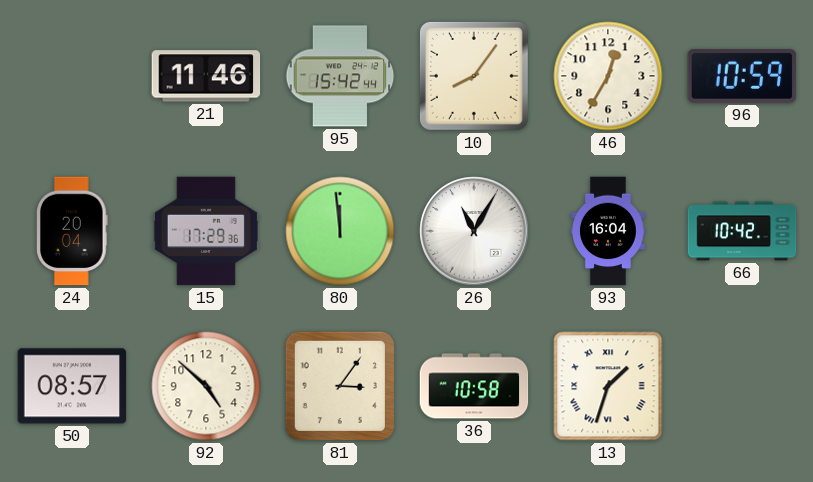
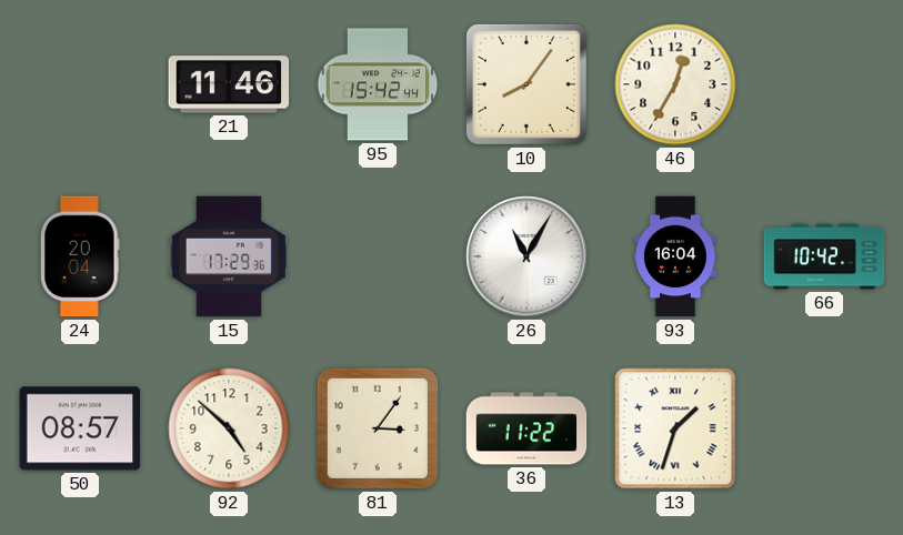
96: 10:59 -> none
80: 11:59 -> none
36: 10:58 -> 11:22
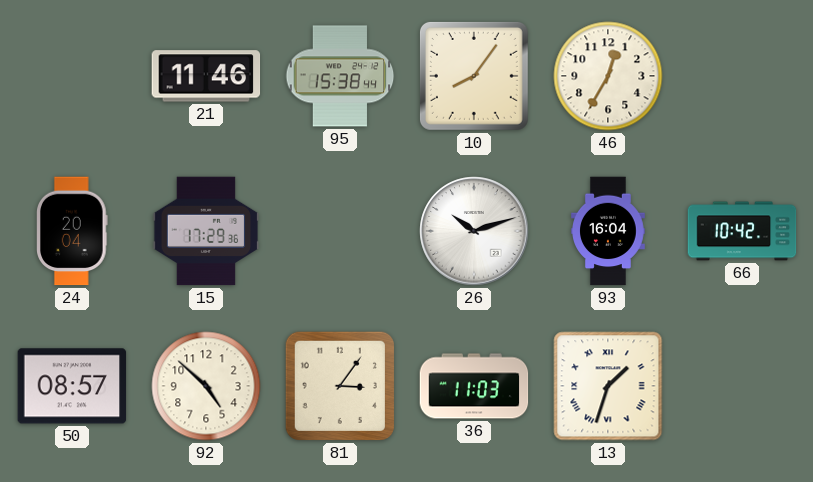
95: 15:42 -> 15:38
26: 11:05 -> 10:12
36: 11:22 -> 11:03
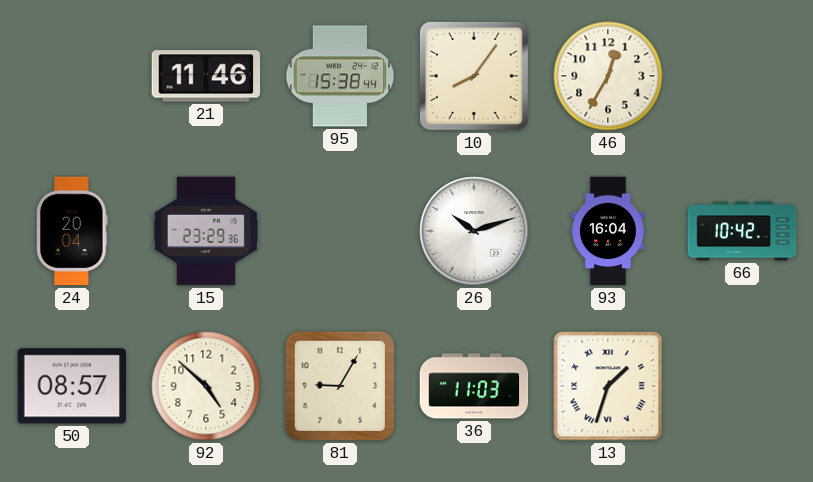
15: 17:29 -> 23:29
81: 3:06 -> 9:05
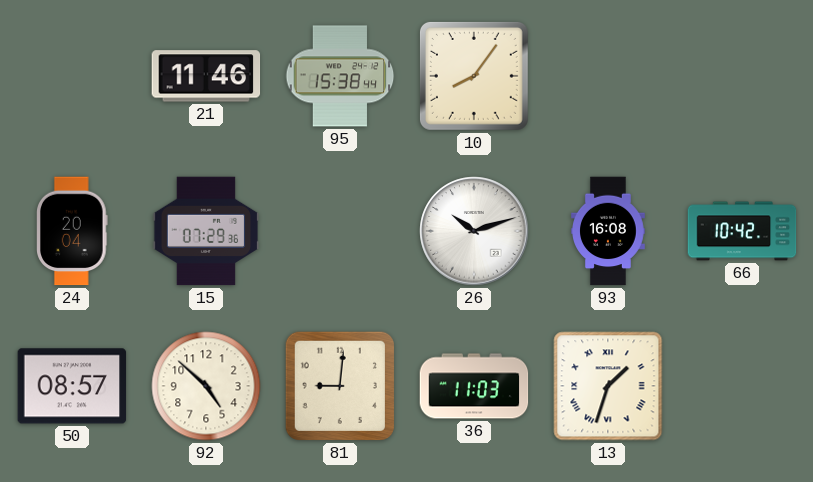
46: 12:35 -> none
15: 23:29 -> 07:29
93: 16:04 -> 16:08
81: 9:05 -> 9:01
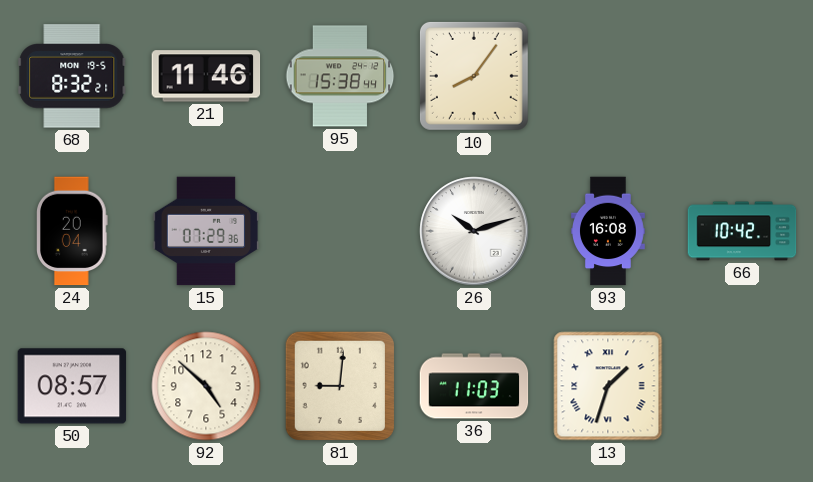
68: none -> 8:32
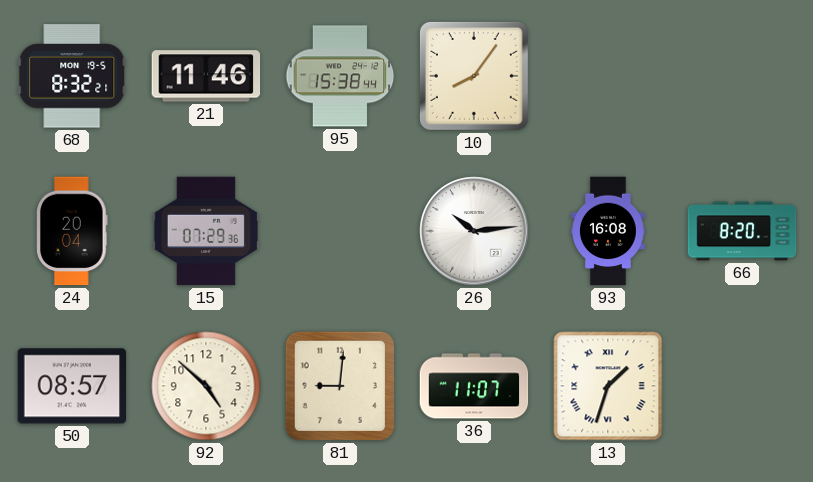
26: 10:12 -> 10:14
66: 10:42 -> 8:20
36: 11:03 -> 11:07
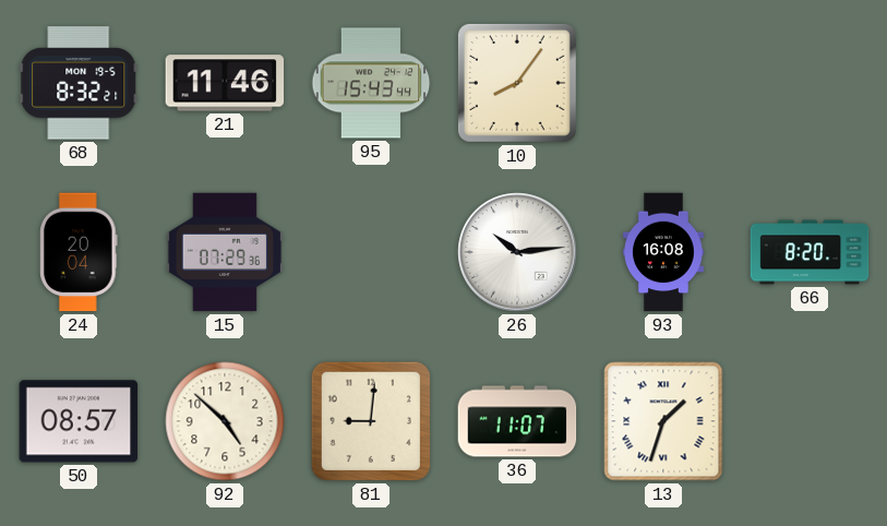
95: 15:38 -> 15:43
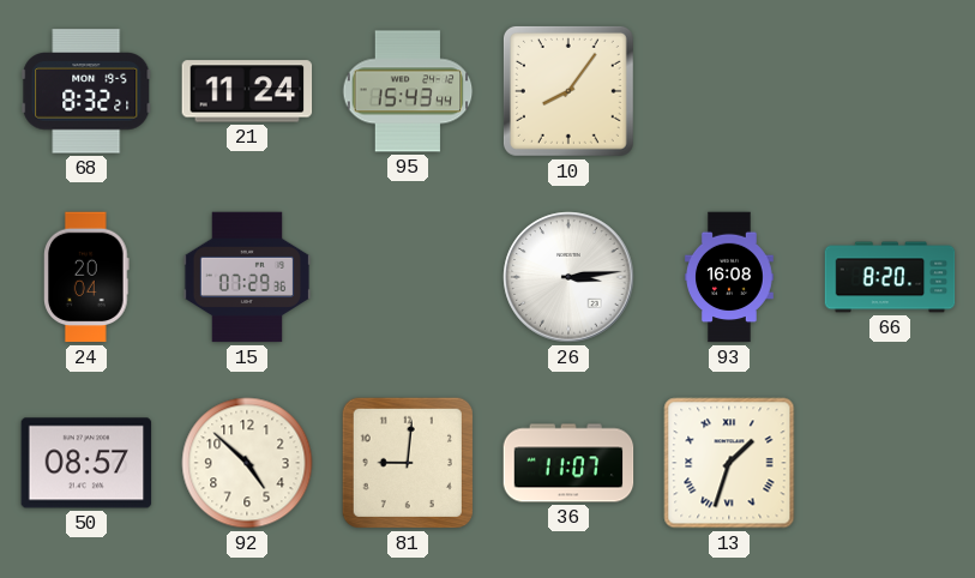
21: 11:46 -> 11:24
26: 10:14 -> 3:14
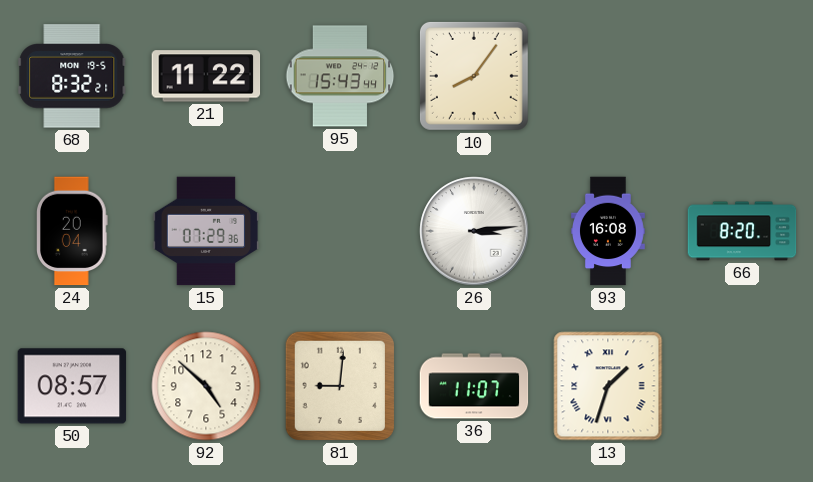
21: 11:24 -> 11:22
